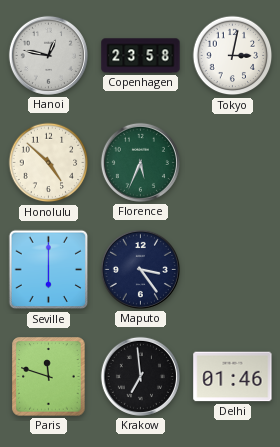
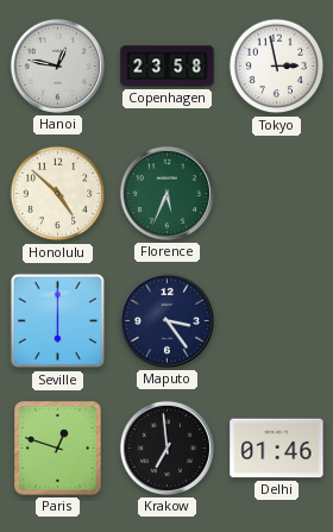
Tokyo: 3:02 -> 2:58
Paris: 11:48 -> 12:48
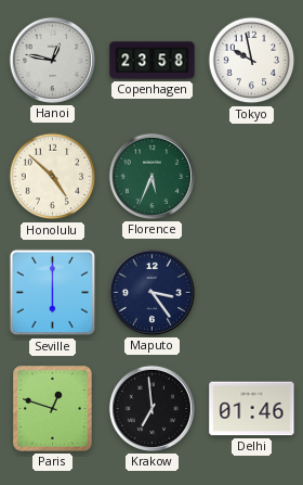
Tokyo: 2:58 -> 9:58
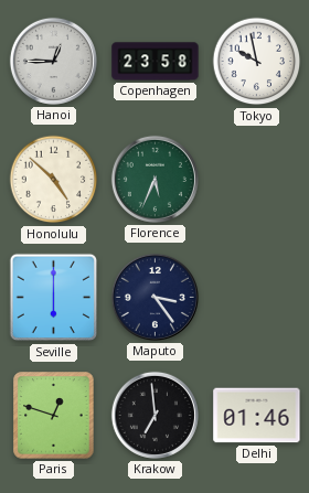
Hanoi: 12:47 -> 12:45
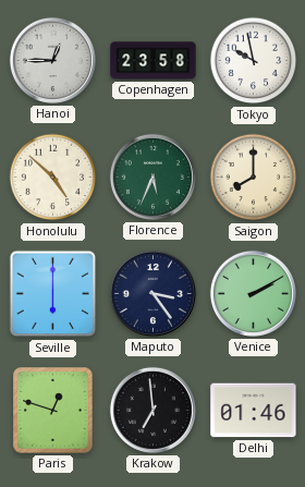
Saigon: none -> 8:00
Venice: none -> 2:10
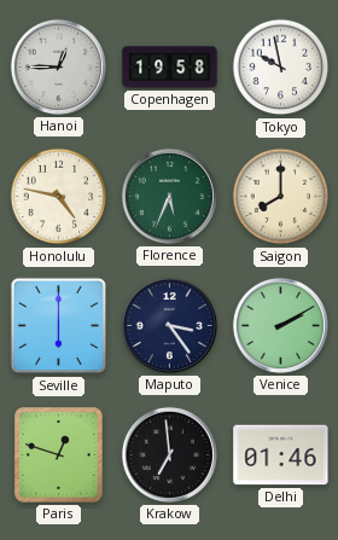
Copenhagen: 23:58 -> 19:58
Honolulu: 4:52 -> 4:47
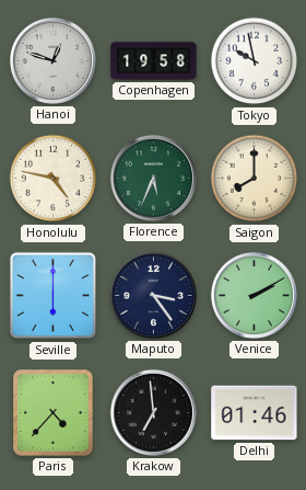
Hanoi: 12:45 -> 12:48
Paris: 12:48 -> 4:37
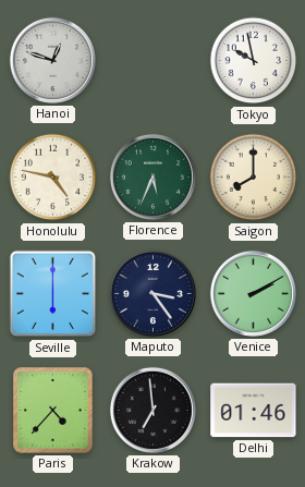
Copenhagen: 19:58 -> none
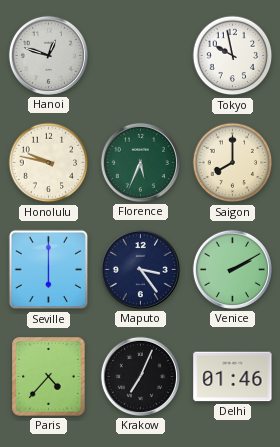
Honolulu: 4:47 -> 9:47
Krakow: 6:59 -> 7:04
